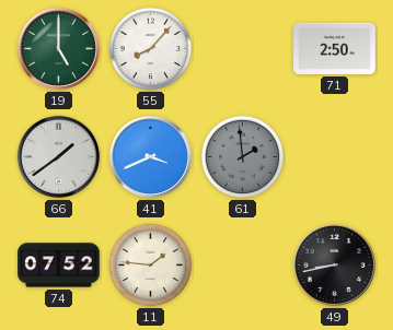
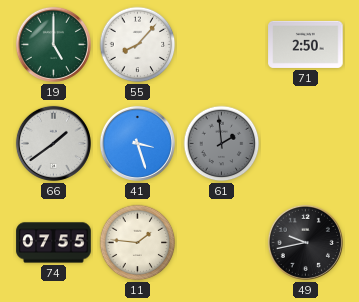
41: 3:41 -> 3:27
74: 07:52 -> 07:55
49: 8:43 -> 9:43
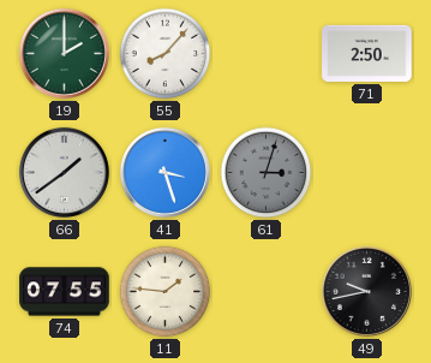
19: 5:00 -> 2:00
61: 1:59 -> 3:03
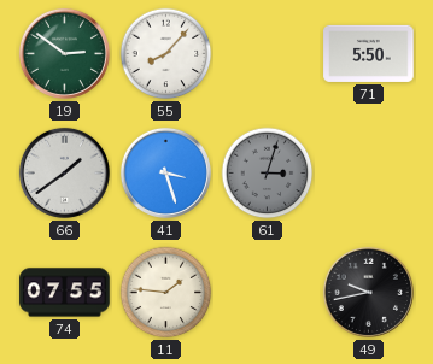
19: 2:00 -> 2:51
71: 2:50 -> 5:50
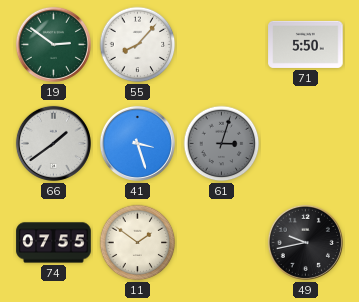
11: 1:46 -> 1:51
